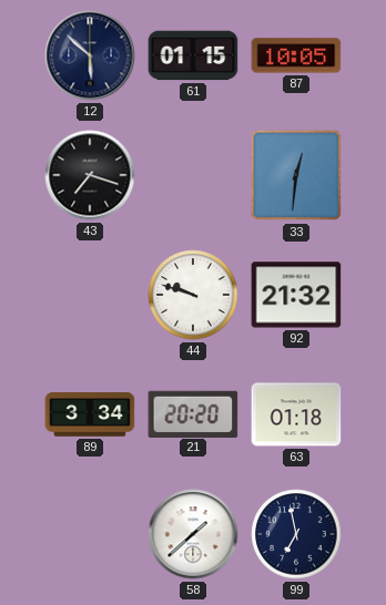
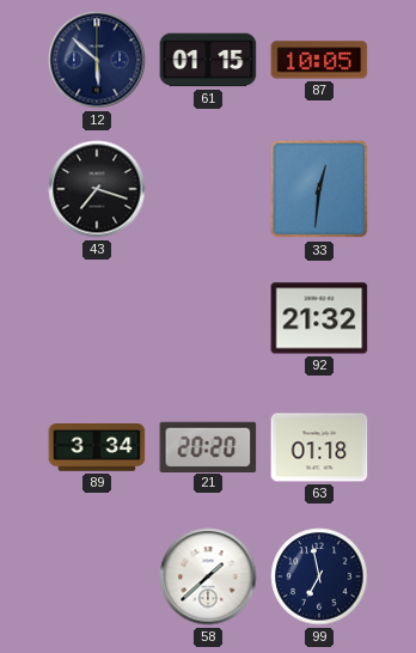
44: 9:48 -> none
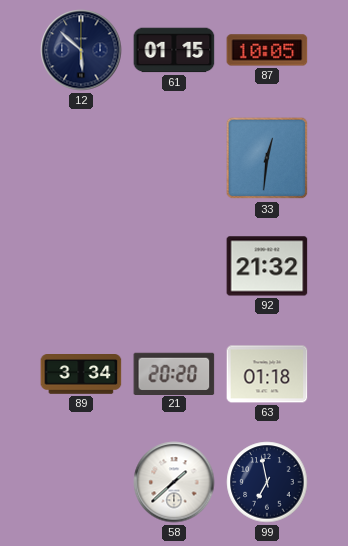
43: 7:18 -> none
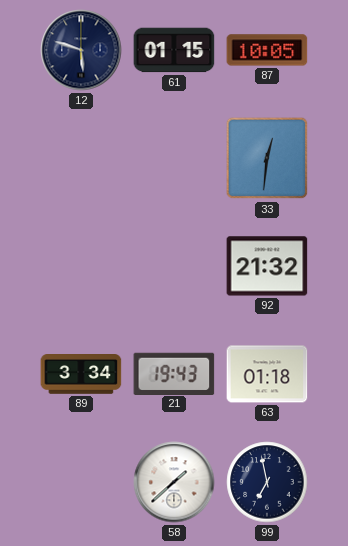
12: 5:52 -> 5:48
21: 20:20 -> 19:43
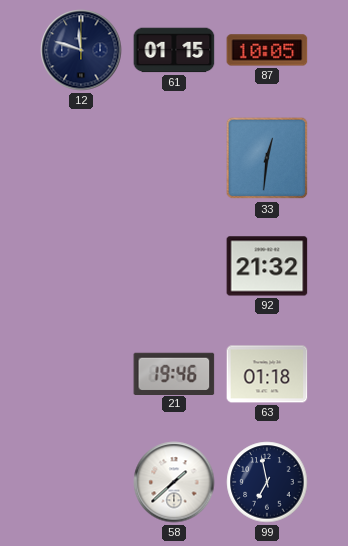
12: 5:48 -> 11:48
89: 3:34 -> none
21: 19:43 -> 19:46
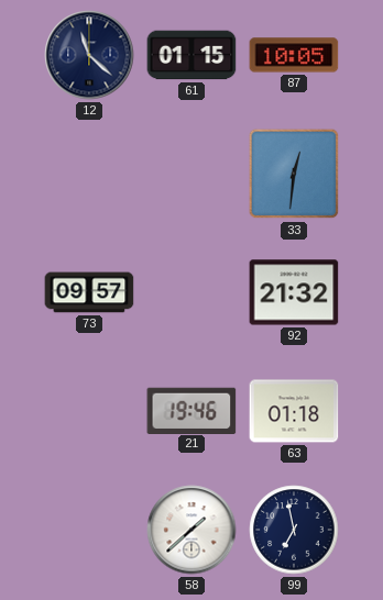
12: 11:48 -> 11:22
73: none -> 09:57
